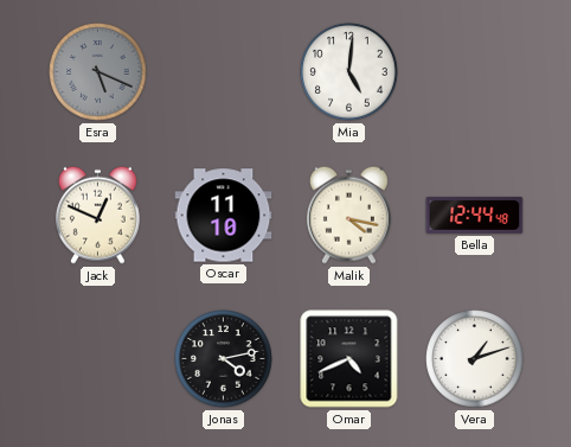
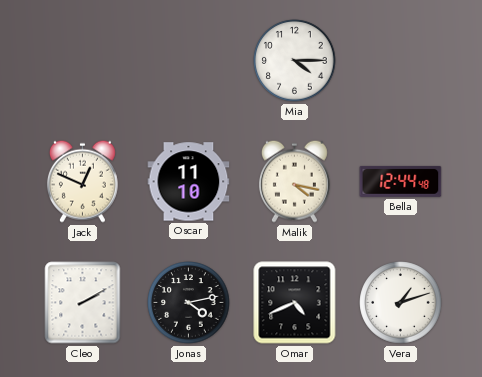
Esra: 5:19 -> none
Mia: 5:01 -> 4:15
Cleo: none -> 2:10
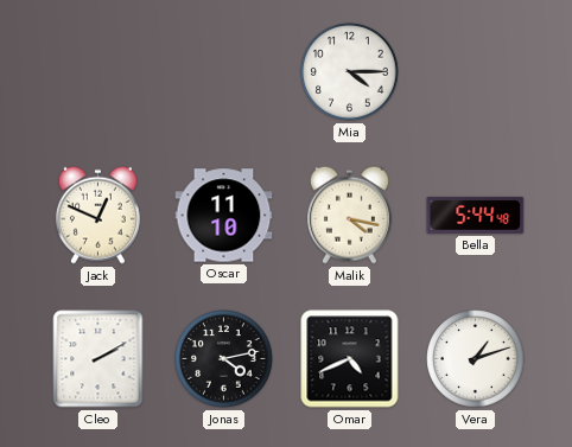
Bella: 12:44 -> 5:44
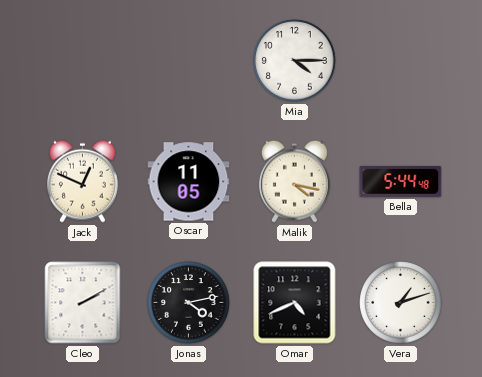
Oscar: 11:10 -> 11:05
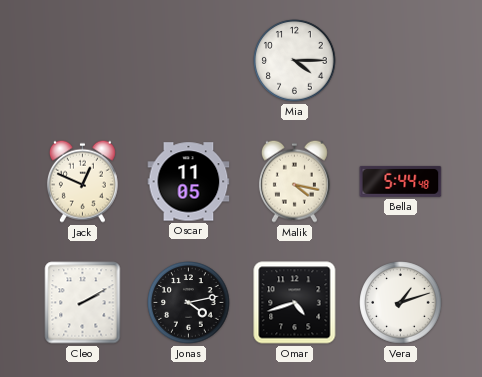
Omar: 4:41 -> 4:42
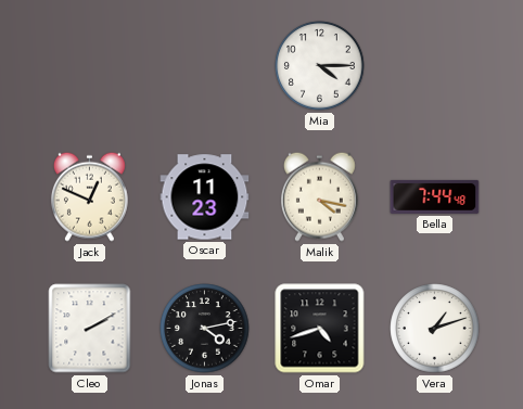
Oscar: 11:05 -> 11:23
Bella: 5:44 -> 7:44
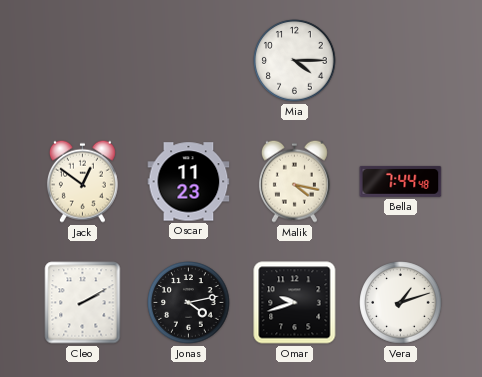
Jack: 12:49 -> 12:51
Omar: 4:42 -> 9:42
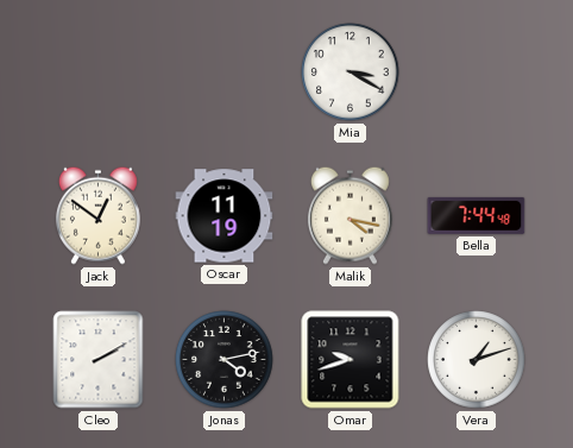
Mia: 4:15 -> 3:20
Oscar: 11:23 -> 11:19
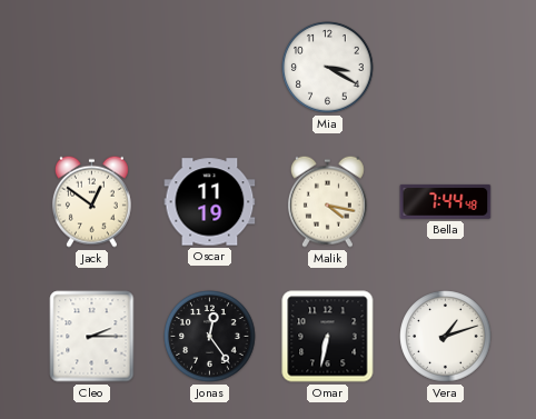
Cleo: 2:10 -> 2:15
Jonas: 4:13 -> 12:24
Omar: 9:42 -> 6:32
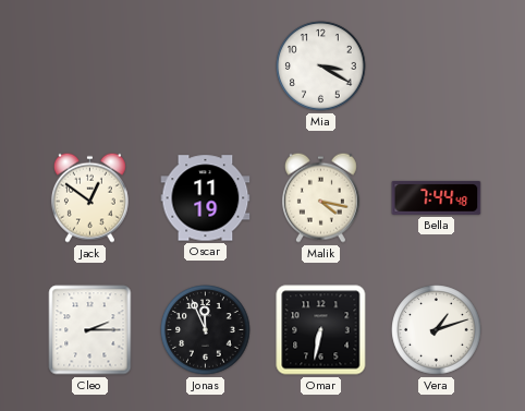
Jonas: 12:24 -> 11:56
